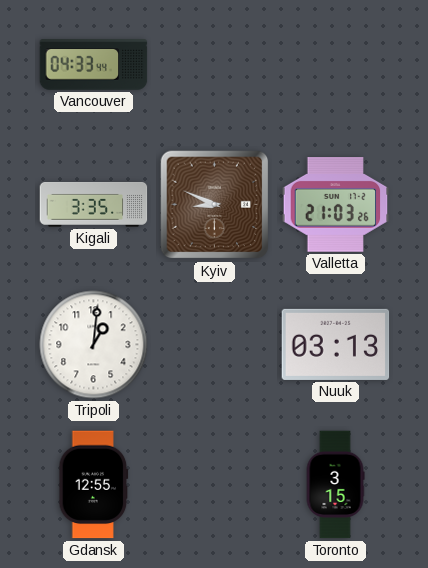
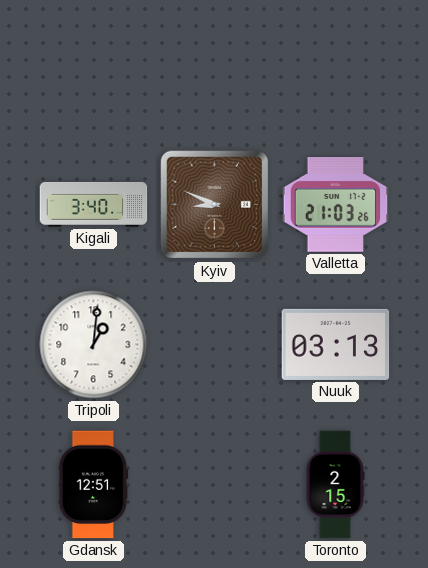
Vancouver: 04:33 -> none
Kigali: 3:35 -> 3:40
Gdansk: 12:55 -> 12:51
Toronto: 3:15 -> 2:15
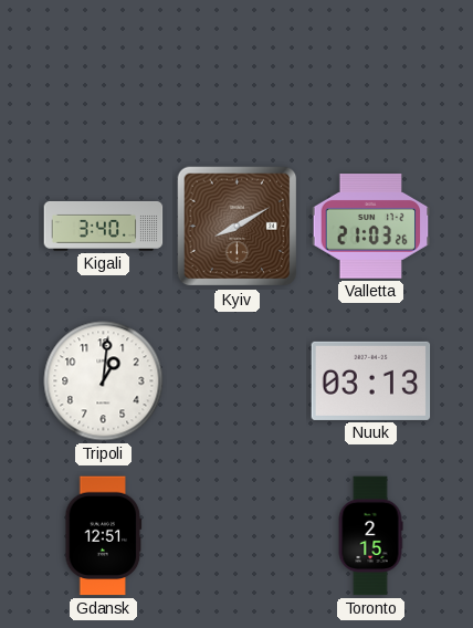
Kyiv: 8:49 -> 8:10
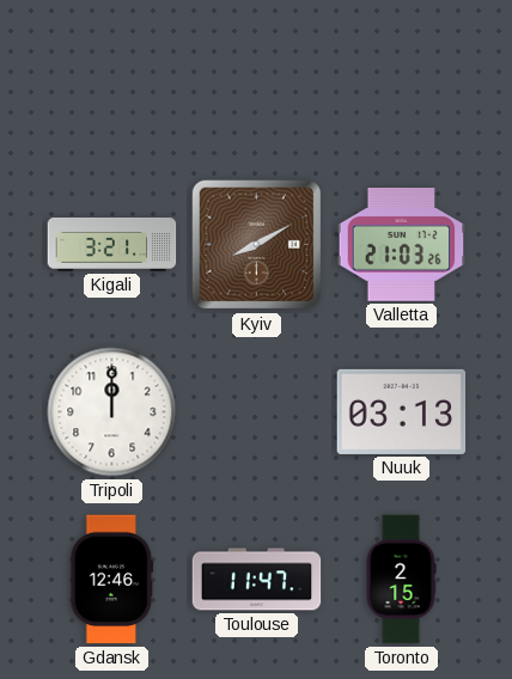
Kigali: 3:40 -> 3:21
Tripoli: 1:01 -> 12:00
Gdansk: 12:51 -> 12:46
Toulouse: none -> 11:47
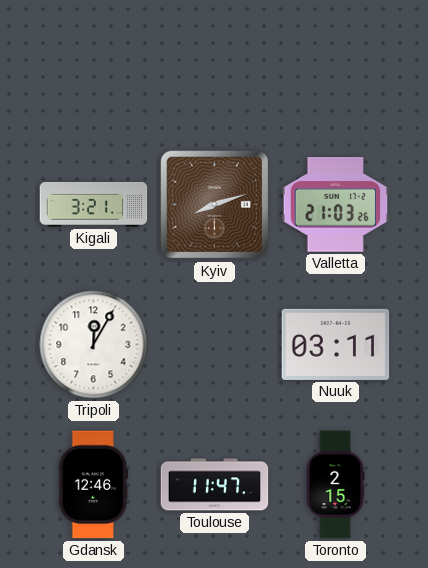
Kyiv: 8:10 -> 8:12
Tripoli: 12:00 -> 12:05
Nuuk: 03:13 -> 03:11
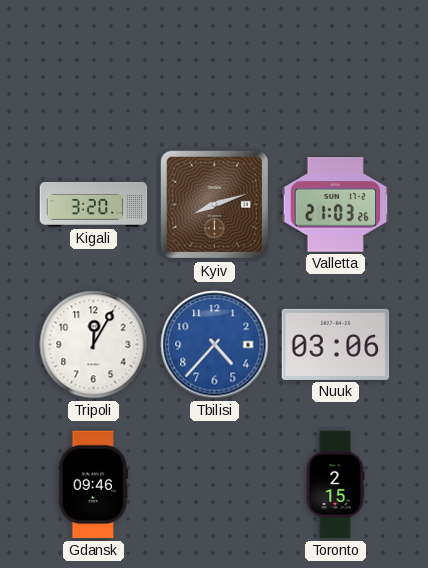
Kigali: 3:21 -> 3:20
Tbilisi: none -> 4:37
Nuuk: 03:11 -> 03:06
Gdansk: 12:46 -> 09:46
Toulouse: 11:47 -> none
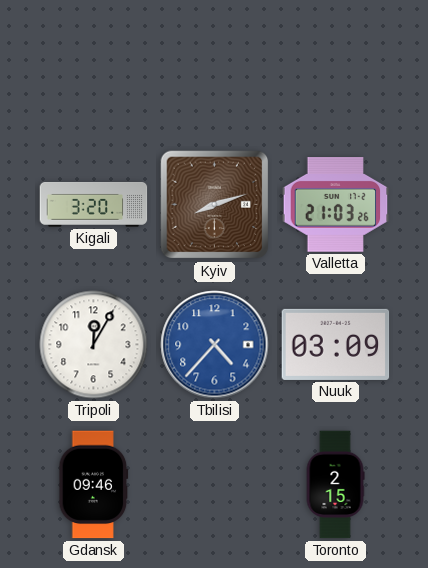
Nuuk: 03:06 -> 03:09
